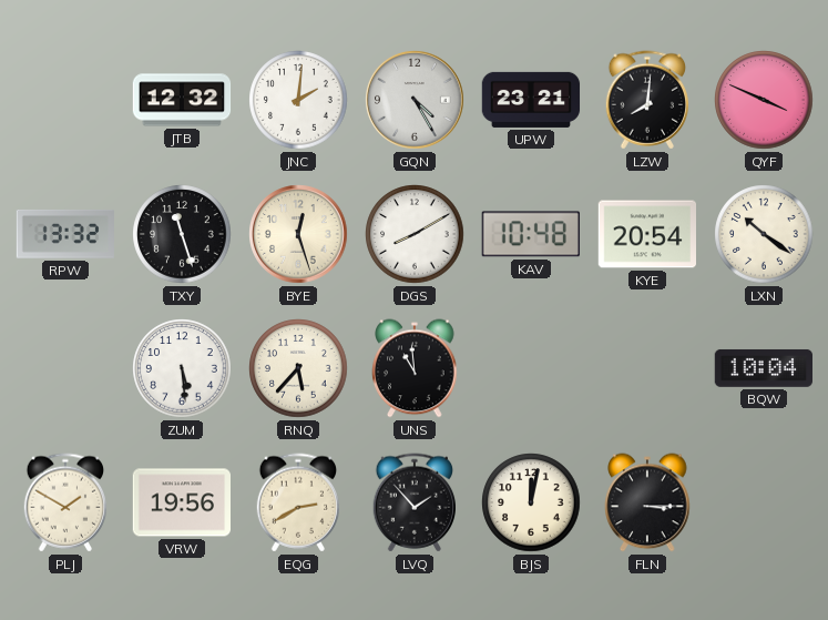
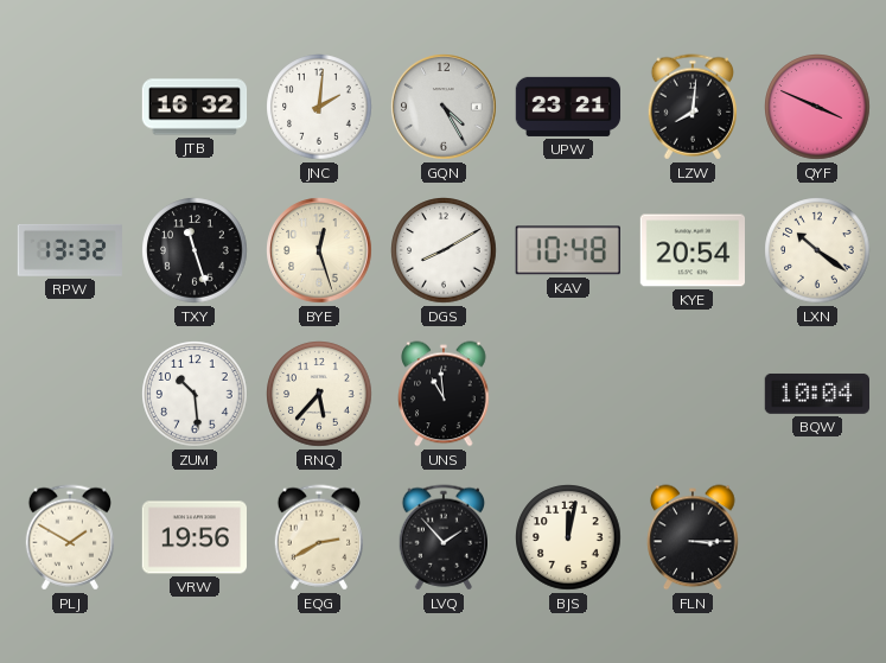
JTB: 12:32 -> 16:32
ZUM: 5:29 -> 10:29
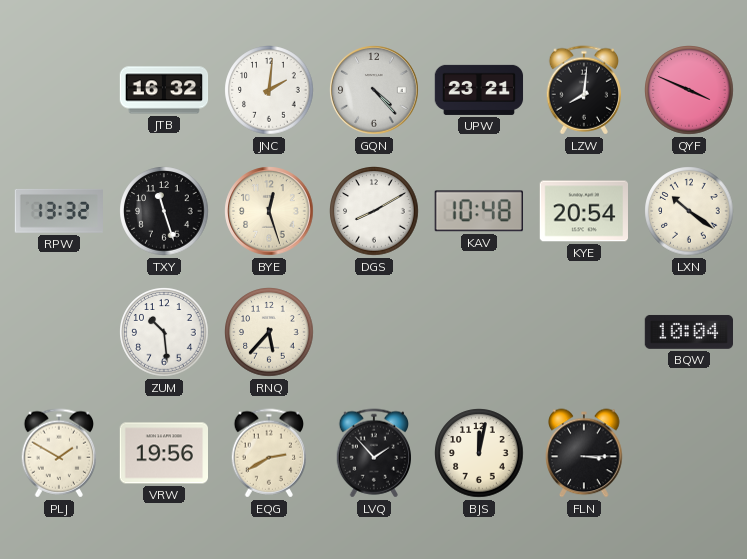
GQN: 4:25 -> 4:23
UNS: 10:59 -> none
